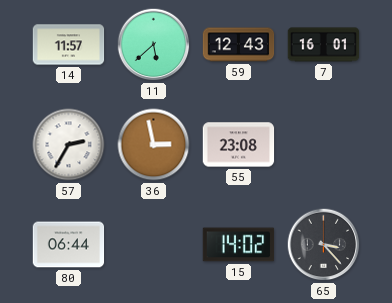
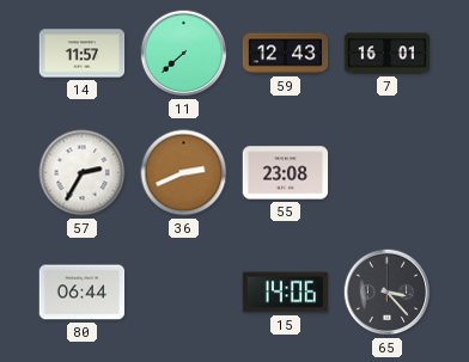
11: 5:38 -> 7:38
36: 2:58 -> 2:41
15: 14:02 -> 14:06
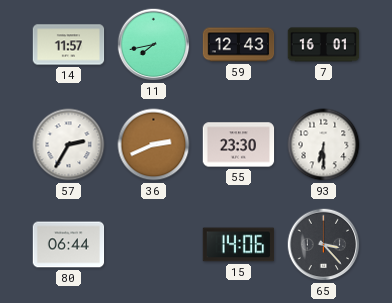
11: 7:38 -> 7:43
55: 23:08 -> 23:30
93: none -> 6:30
